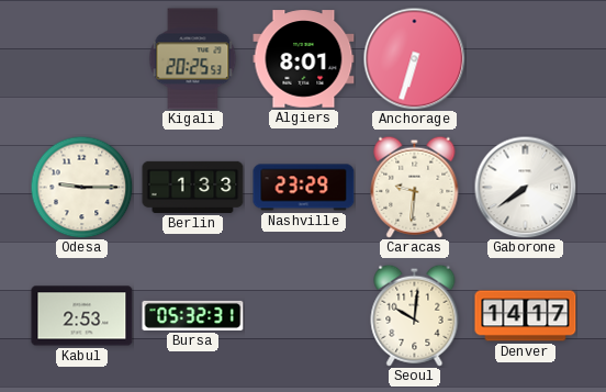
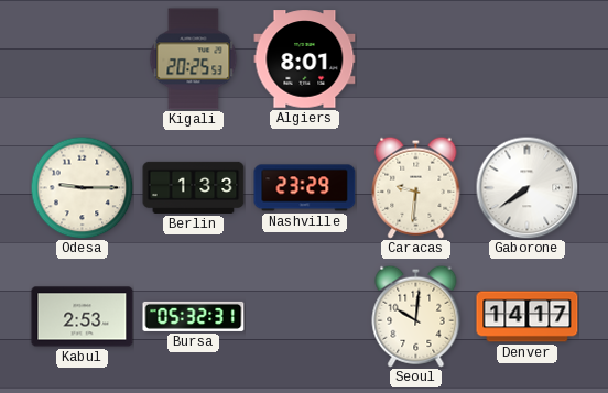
Anchorage: 6:33 -> none
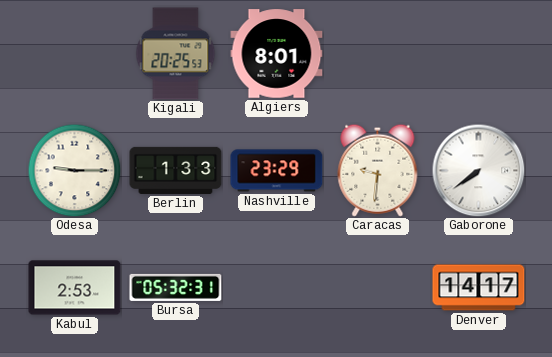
Seoul: 10:01 -> none
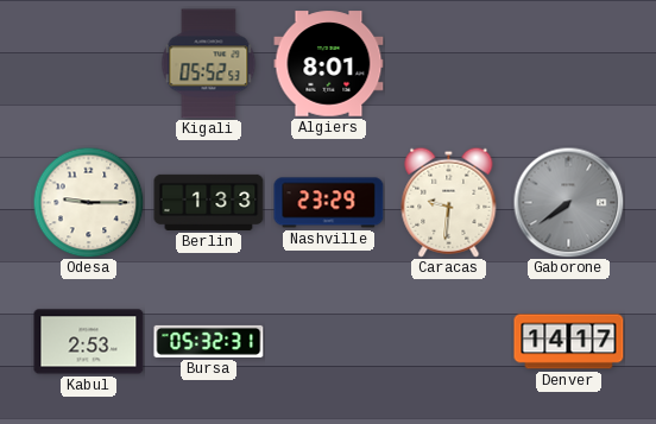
Kigali: 20:25 -> 05:52
Gaborone dial: white -> grey
